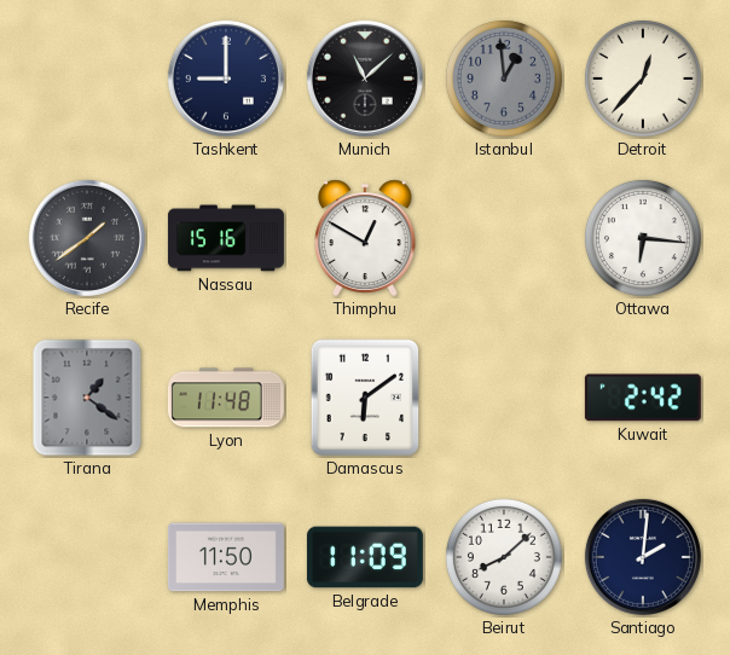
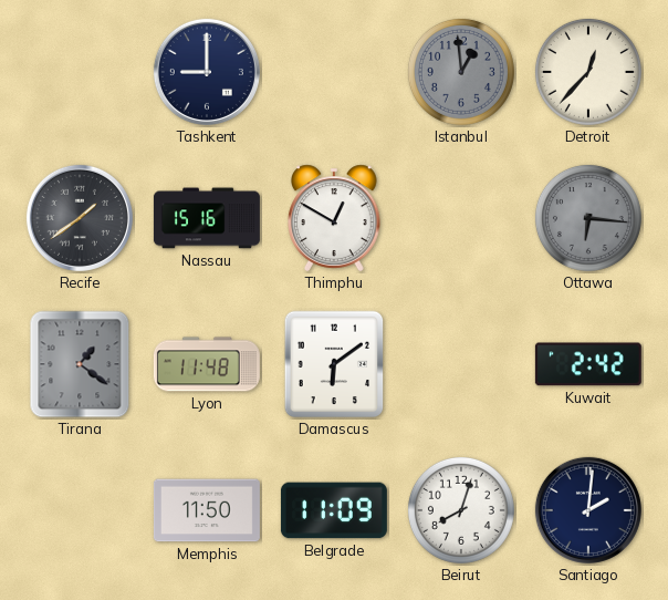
Munich: 11:08 -> none
Ottawa dial: white -> grey
Beirut: 8:08 -> 8:03
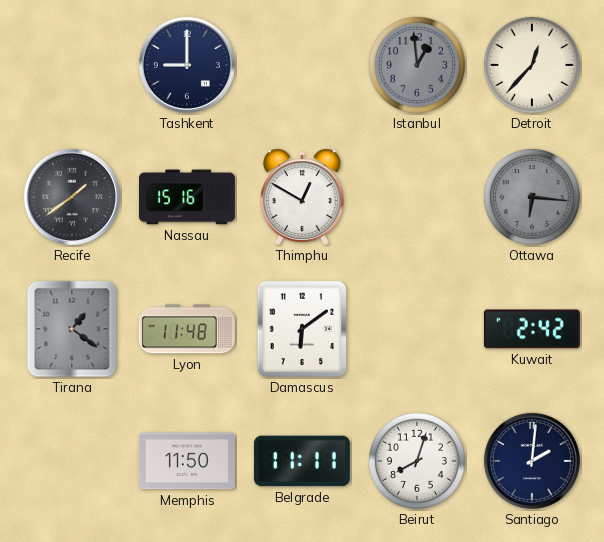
Belgrade: 11:09 -> 11:11
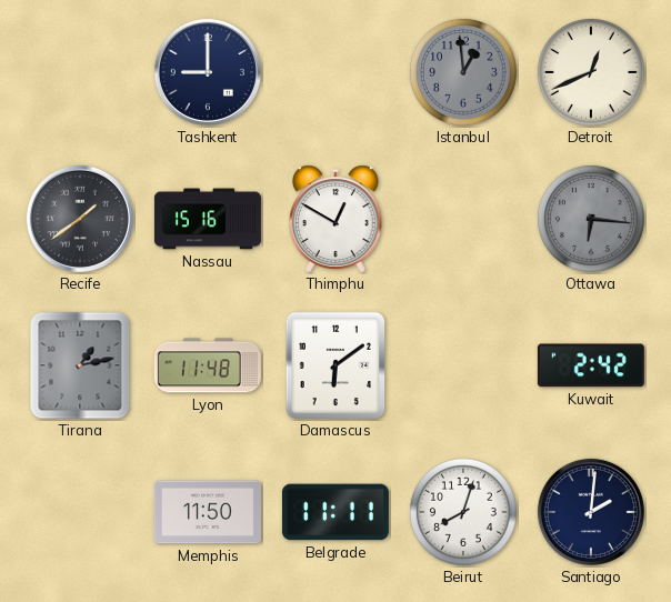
Detroit: 12:37 -> 12:41
Tirana: 1:21 -> 1:13
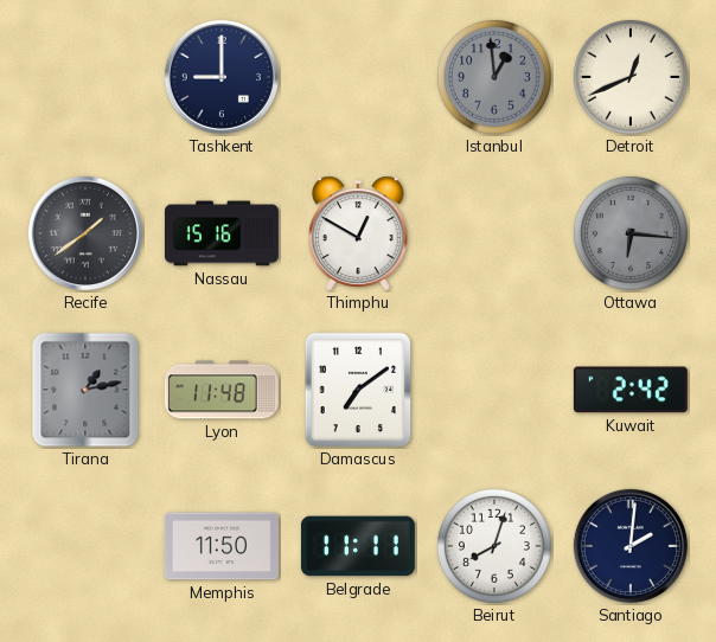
Damascus: 6:09 -> 7:09
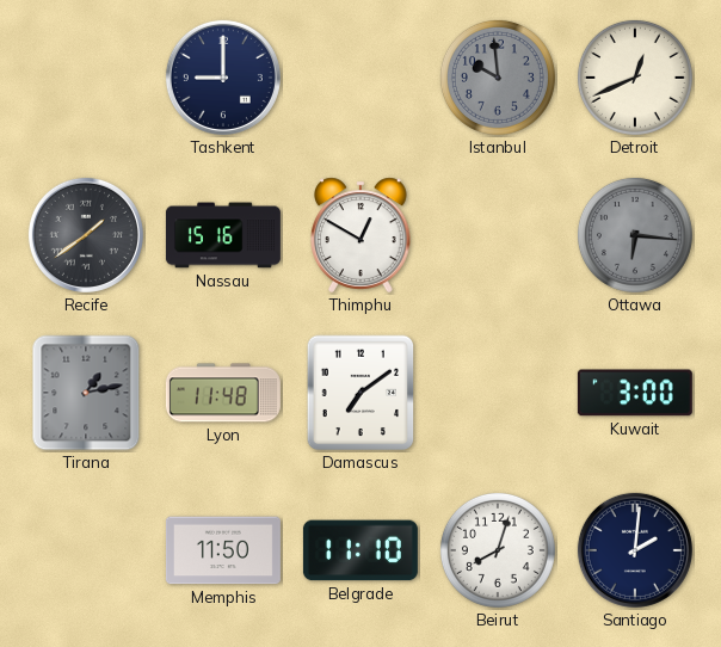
Istanbul: 12:59 -> 9:59
Kuwait: 2:42 -> 3:00
Belgrade: 11:11 -> 11:10
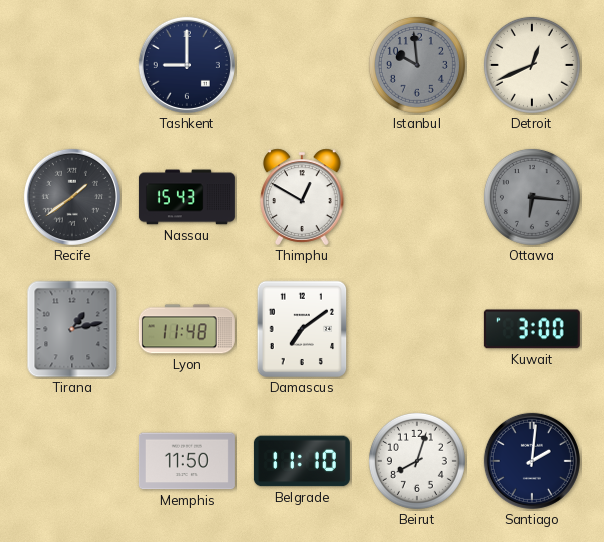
Nassau: 15:16 -> 15:43
